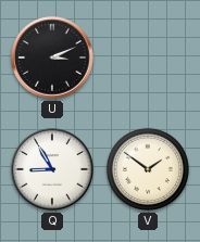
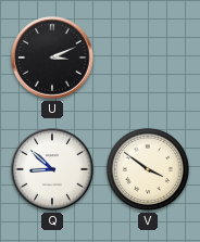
Q: 8:55 -> 8:52
V: 1:51 -> 3:51
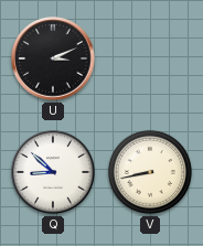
V: 3:51 -> 8:43
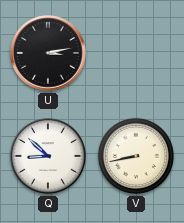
U: 3:11 -> 3:13
